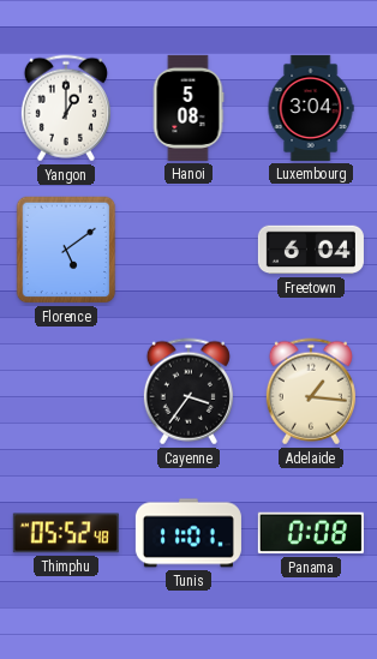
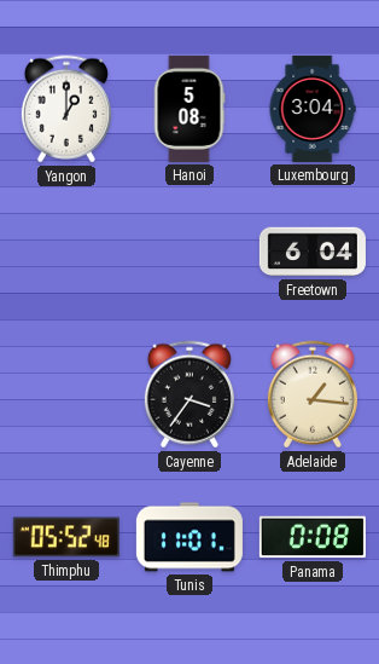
Florence: 5:09 -> none
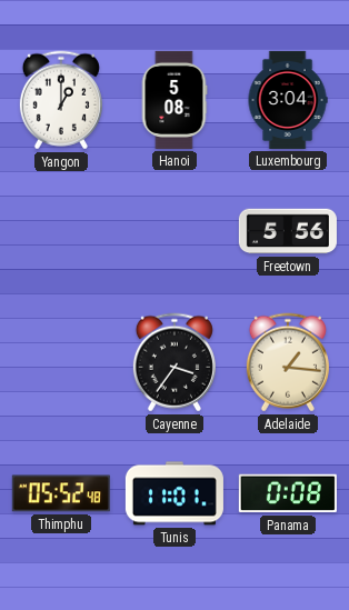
Freetown: 6:04 -> 5:56
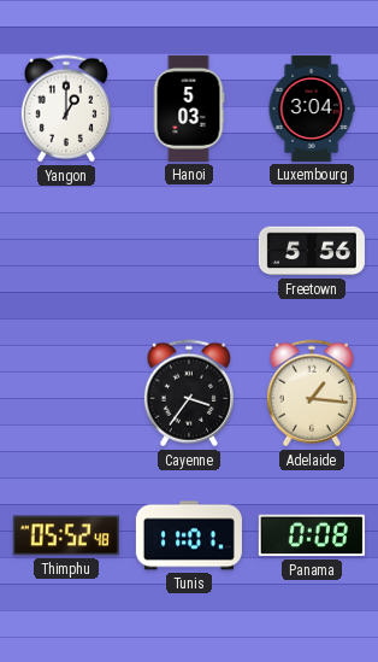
Hanoi: 5:08 -> 5:03
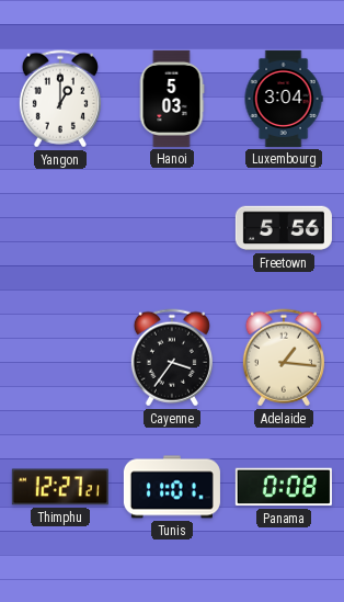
Thimphu: 05:52 -> 12:27
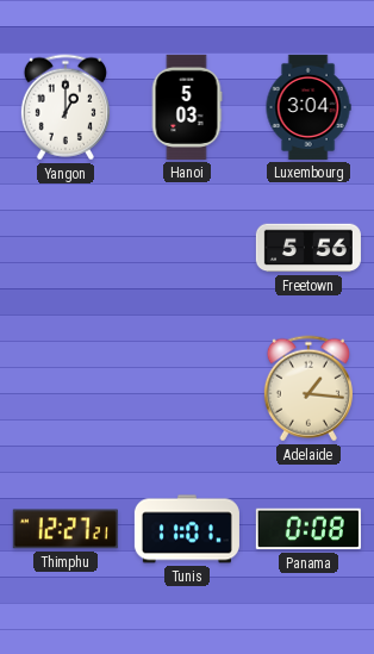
Cayenne: 3:36 -> none
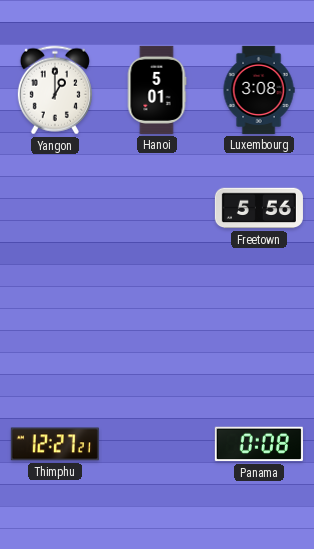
Hanoi: 5:03 -> 5:01
Luxembourg: 3:04 -> 3:08
Adelaide: 1:16 -> none
Tunis: 11:01 -> none
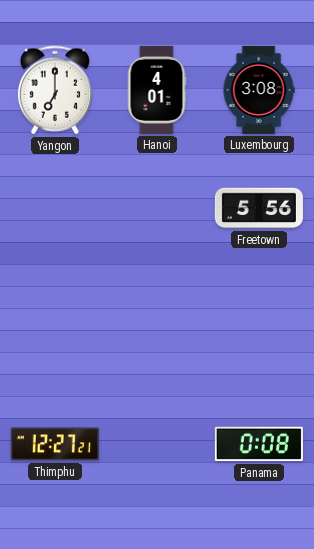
Yangon: 1:00 -> 7:00
Hanoi: 5:01 -> 4:01
